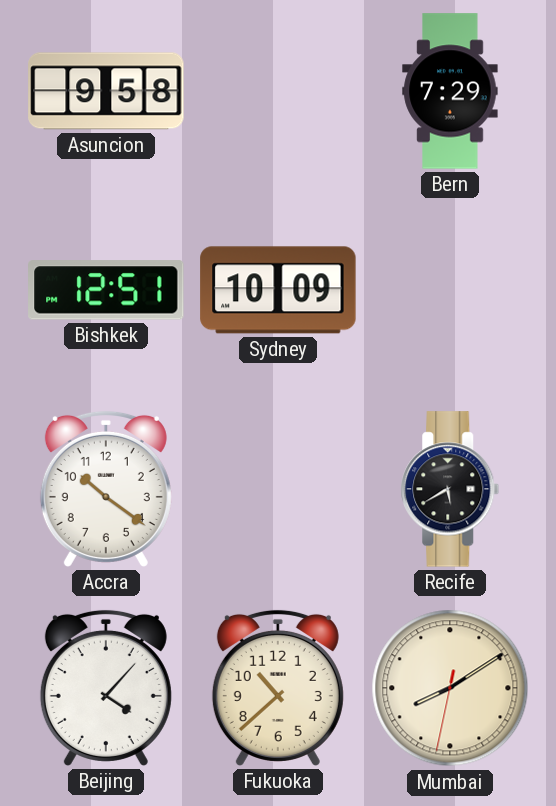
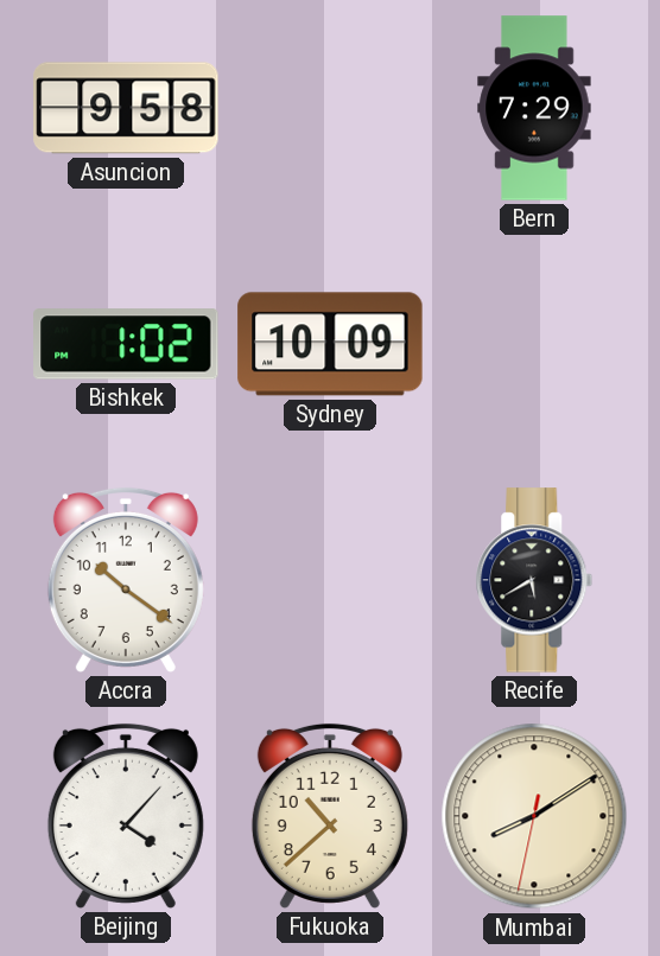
Bishkek: 12:51 -> 1:02
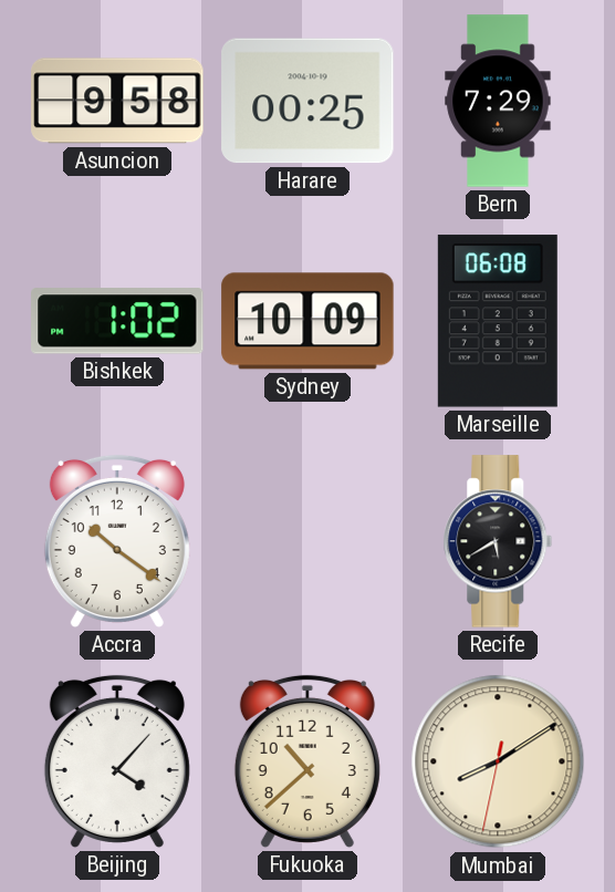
Harare: none -> 00:25
Marseille: none -> 06:08
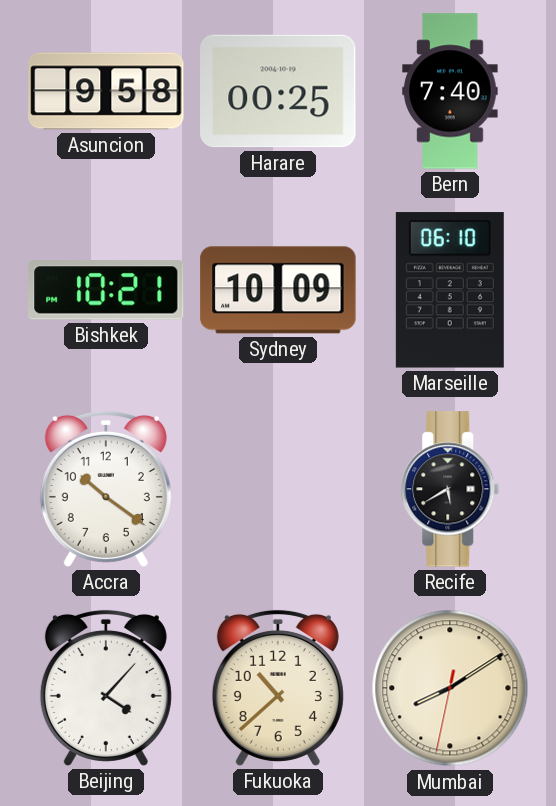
Bern: 7:29 -> 7:40
Bishkek: 1:02 -> 10:21
Marseille: 06:08 -> 06:10
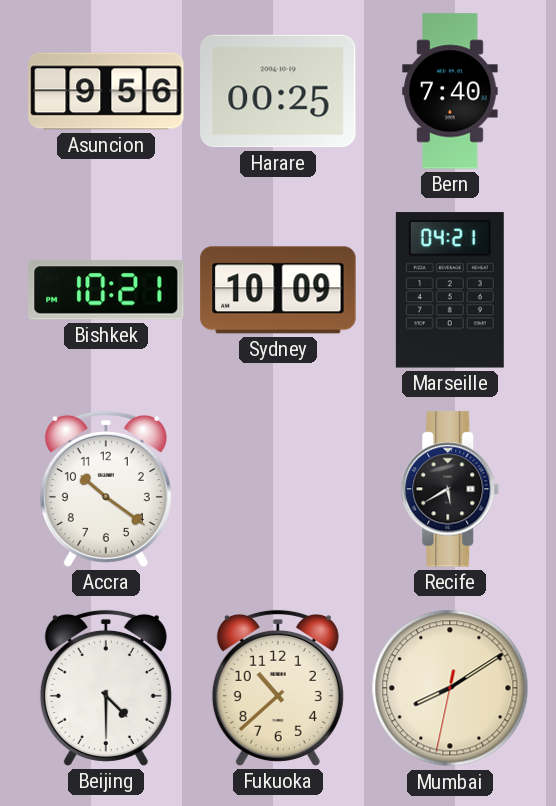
Asuncion: 9:58 -> 9:56
Marseille: 06:10 -> 04:21
Beijing: 4:07 -> 4:30
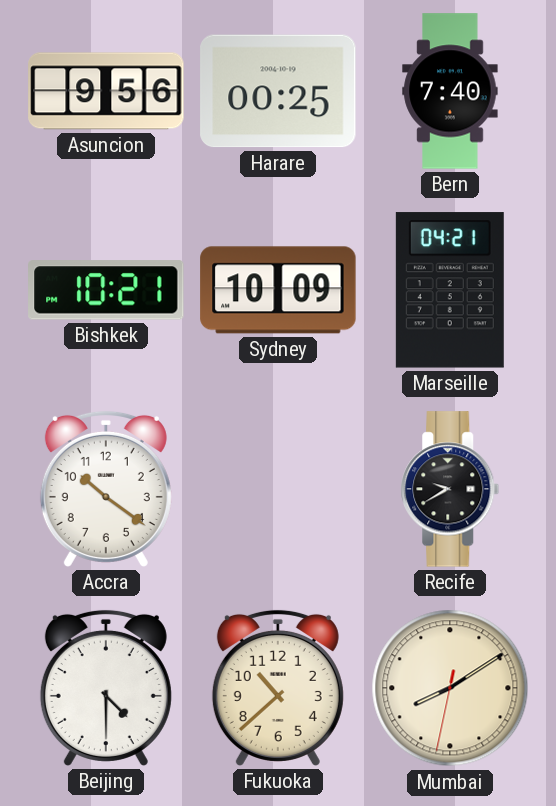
Recife: 5:40 -> 9:40
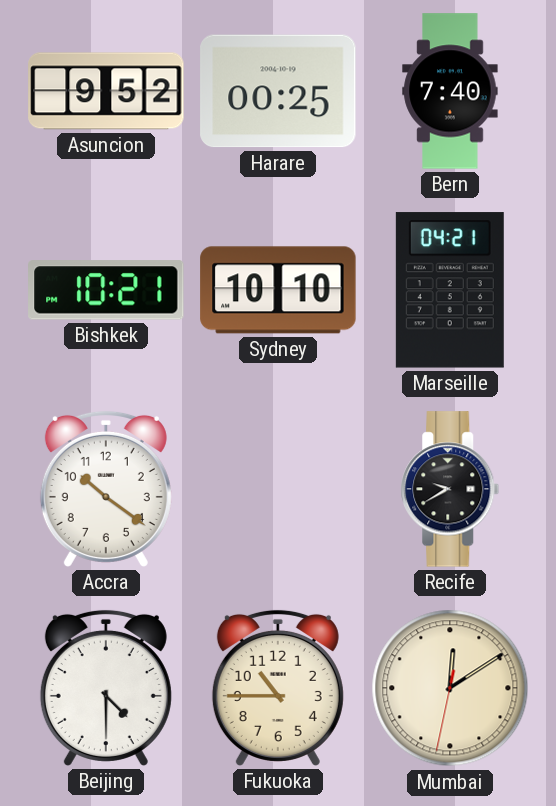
Asuncion: 9:56 -> 9:52
Sydney: 10:09 -> 10:10
Fukuoka: 10:38 -> 10:45
Mumbai: 8:09 -> 12:09
